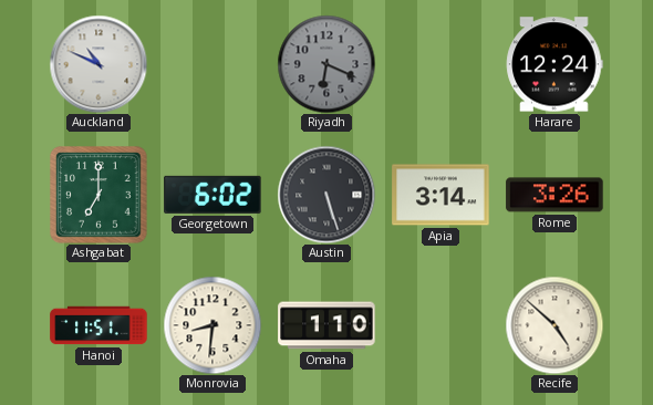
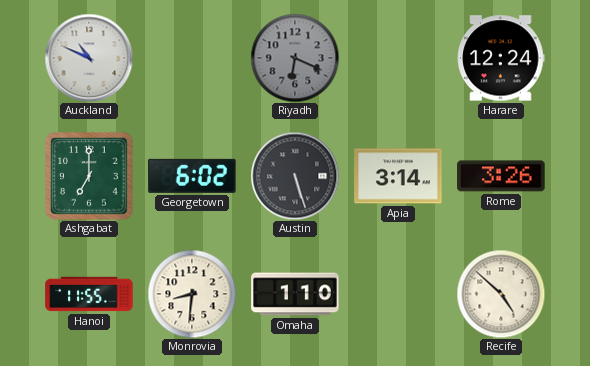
Hanoi: 11:51 -> 11:55
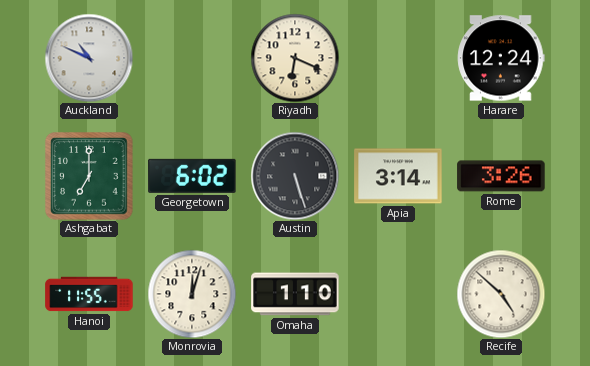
Riyadh dial: grey -> cream
Monrovia: 8:31 -> 12:03
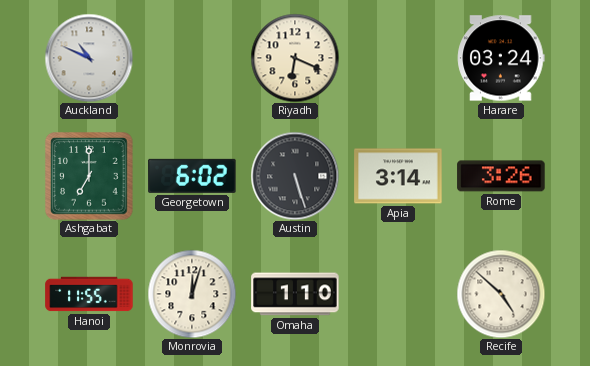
Harare: 12:24 -> 03:24
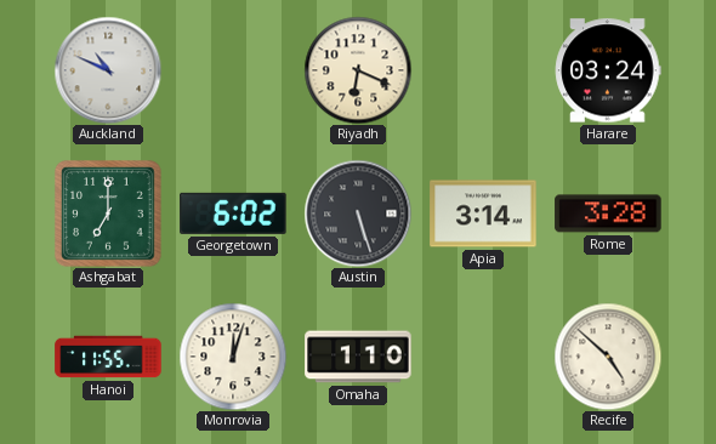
Rome: 3:26 -> 3:28
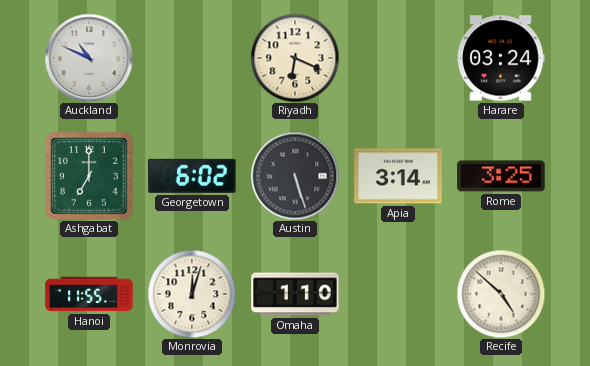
Rome: 3:28 -> 3:25
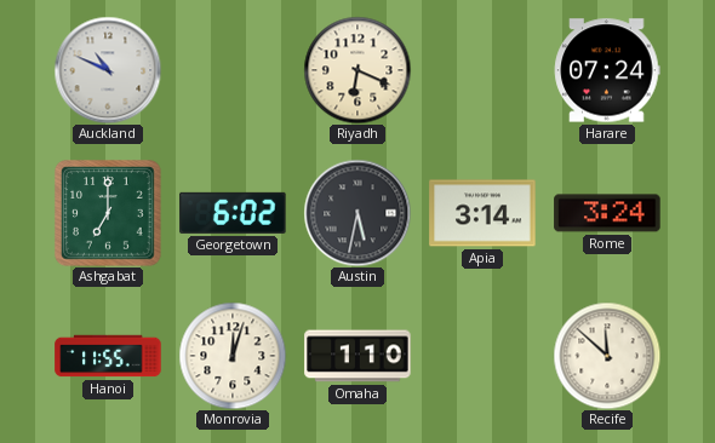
Harare: 03:24 -> 07:24
Austin: 5:27 -> 5:32
Rome: 3:25 -> 3:24
Recife: 4:52 -> 11:52
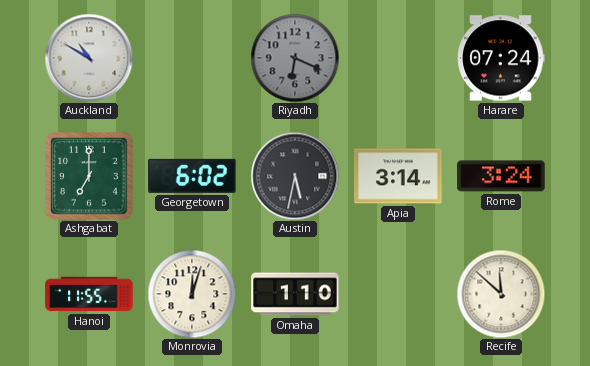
Auckland: 10:49 -> 10:50
Riyadh dial: cream -> grey
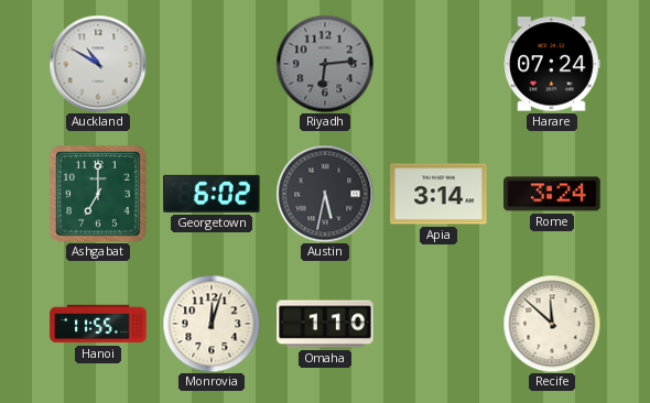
Riyadh: 6:19 -> 6:14
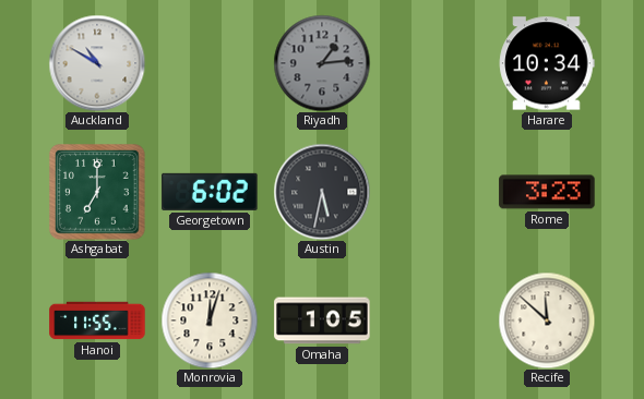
Riyadh: 6:14 -> 1:14
Harare: 07:24 -> 10:34
Apia: 3:14 -> none
Rome: 3:24 -> 3:23
Omaha: 1:10 -> 1:05
